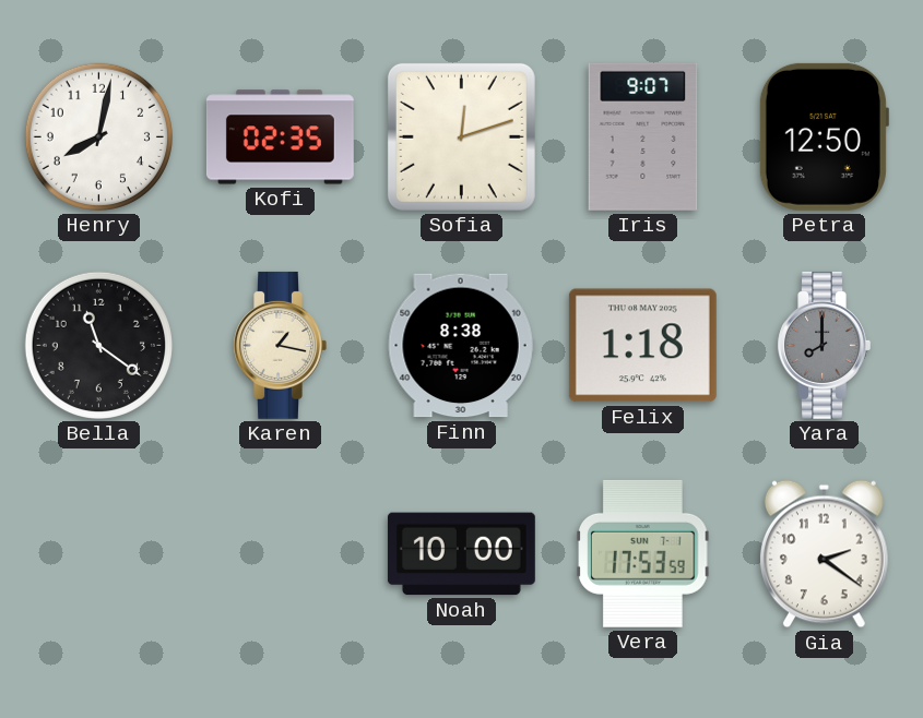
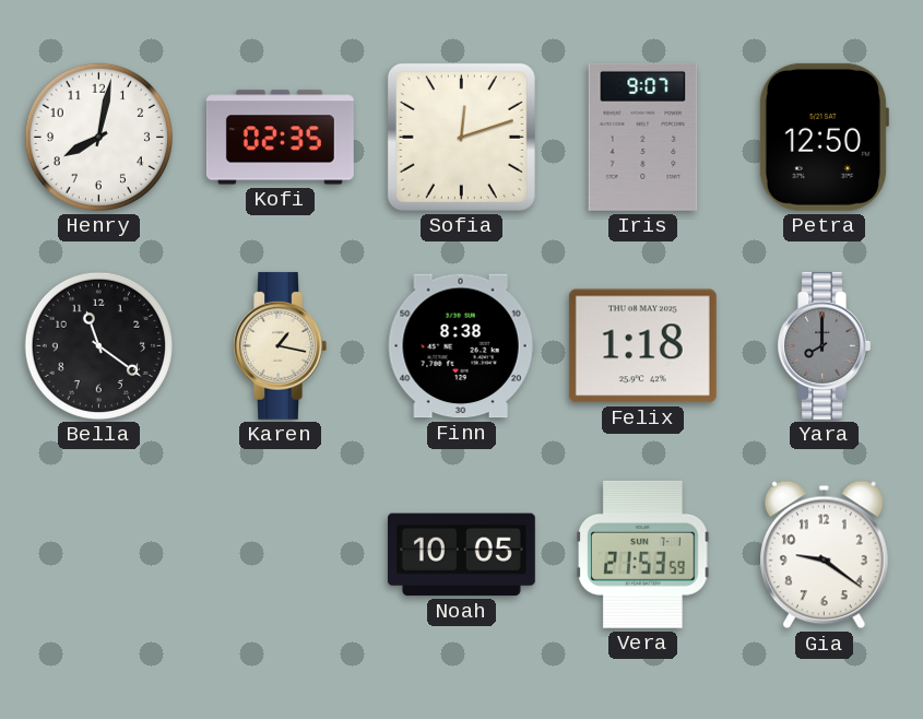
Noah: 10:00 -> 10:05
Vera: 17:53 -> 21:53
Gia: 2:21 -> 9:21
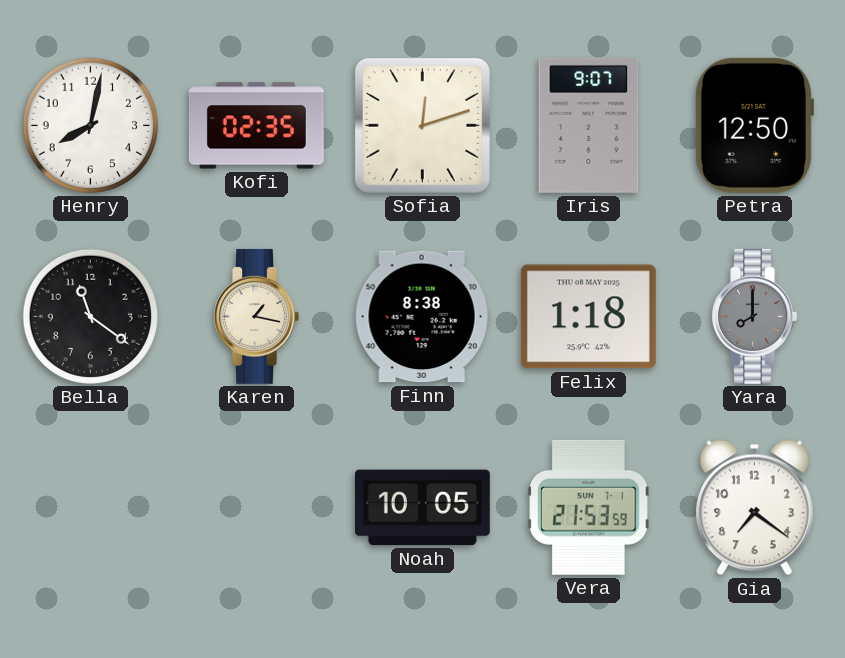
Gia: 9:21 -> 7:21
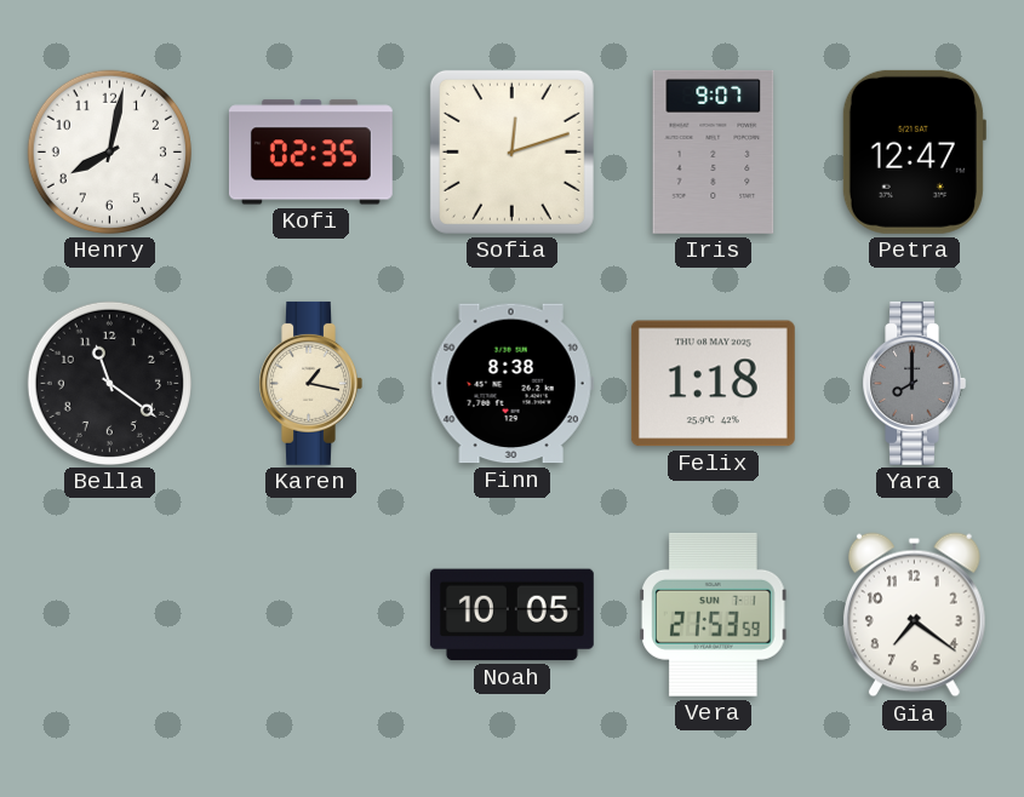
Petra: 12:50 -> 12:47
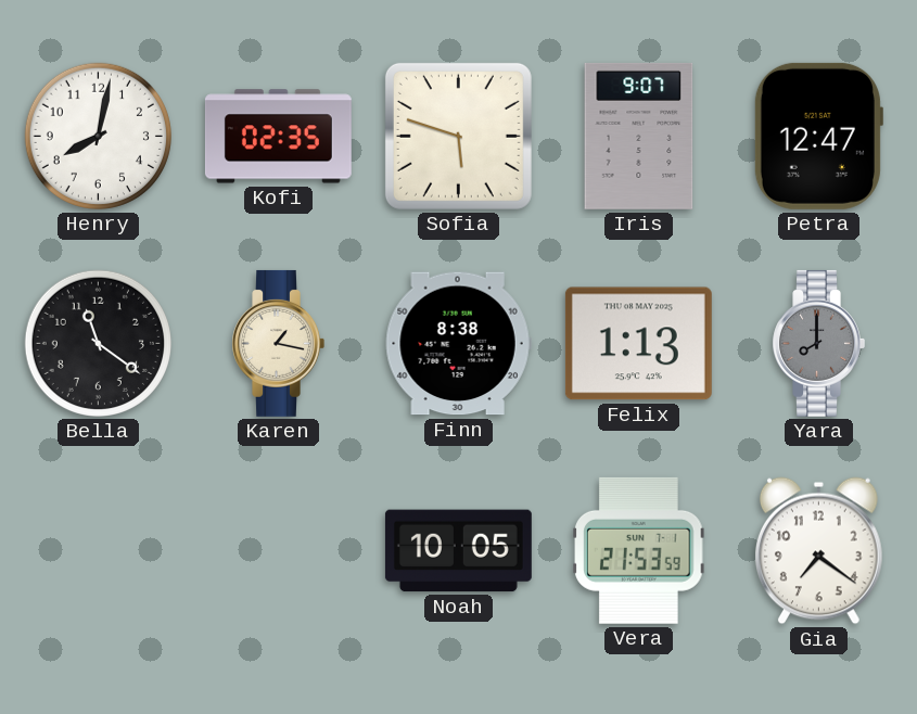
Sofia: 12:12 -> 5:48
Felix: 1:18 -> 1:13
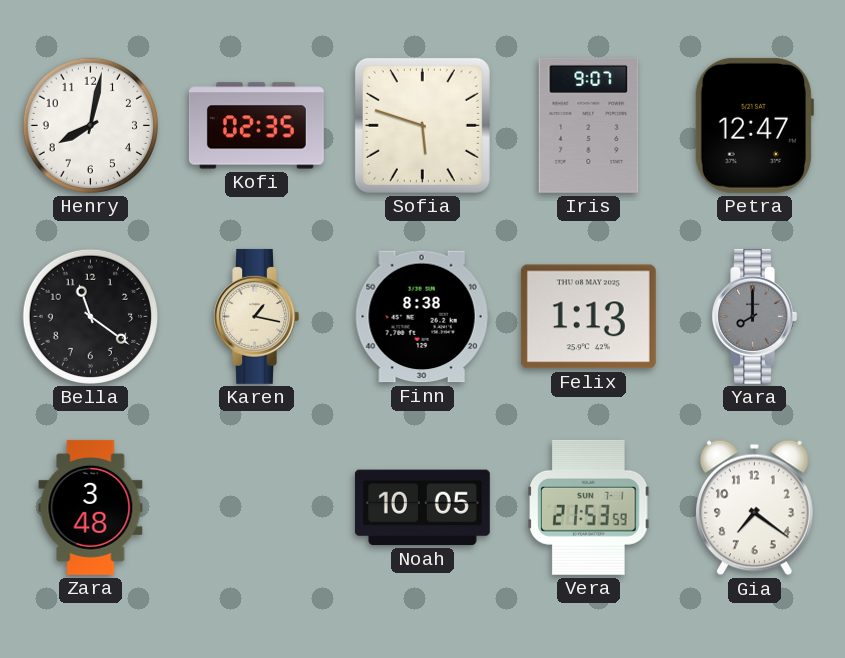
Zara: none -> 3:48
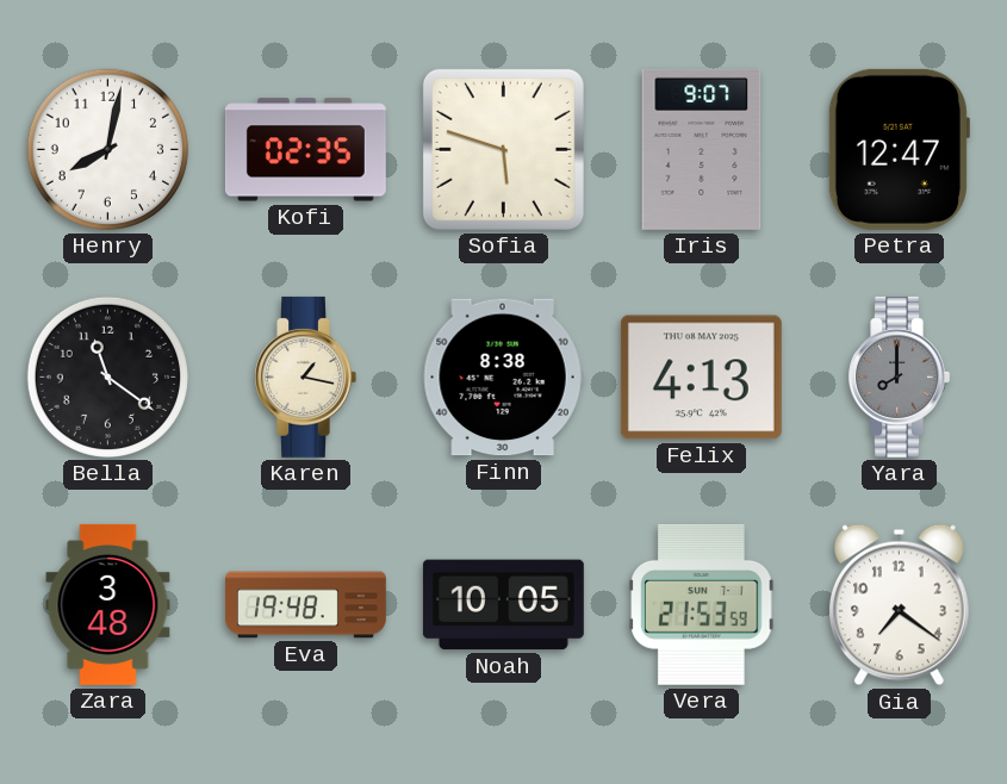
Felix: 1:13 -> 4:13
Eva: none -> 19:48
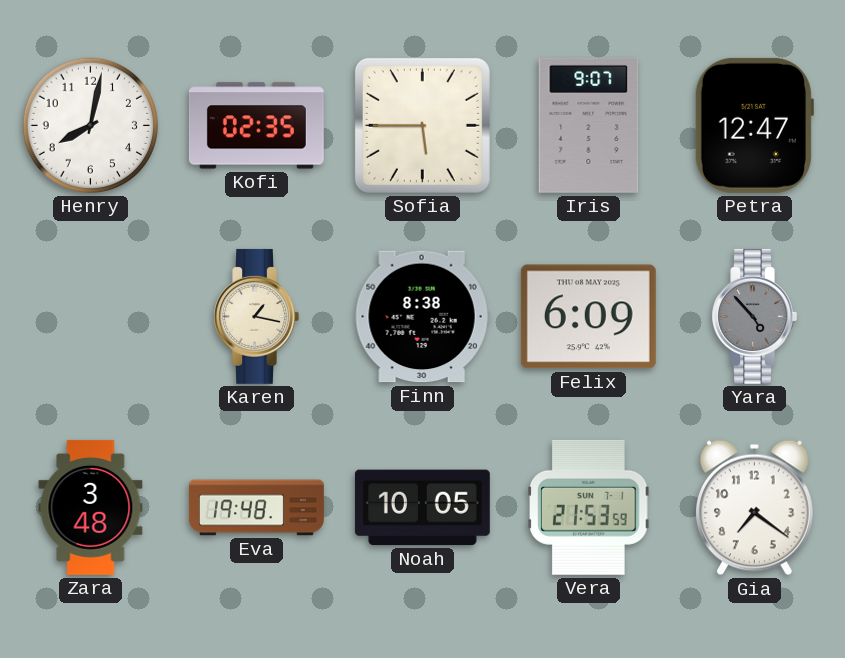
Sofia: 5:48 -> 5:45
Bella: 11:21 -> none
Felix: 4:13 -> 6:09
Yara: 8:00 -> 4:53
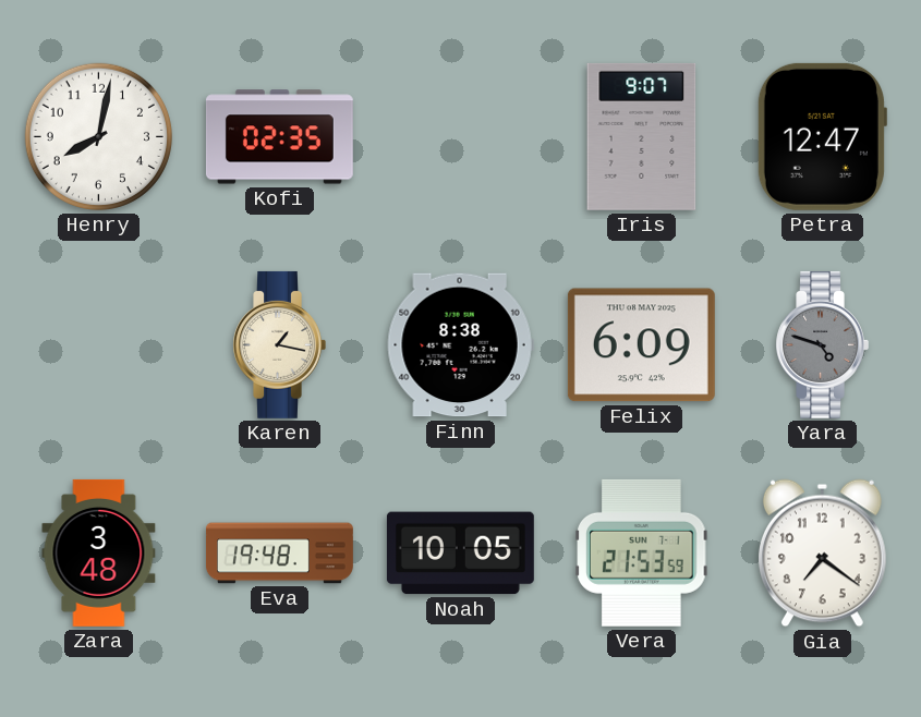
Sofia: 5:45 -> none
Yara: 4:53 -> 4:48
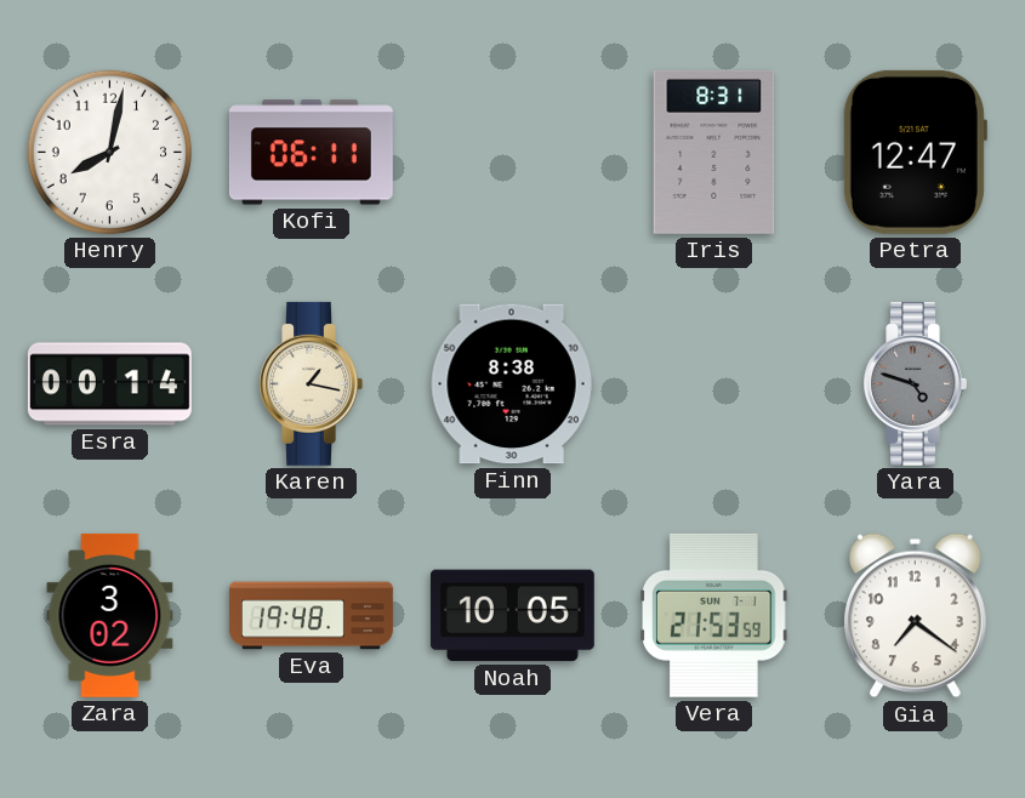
Kofi: 02:35 -> 06:11
Iris: 9:07 -> 8:31
Esra: none -> 00:14
Felix: 6:09 -> none
Zara: 3:48 -> 3:02
